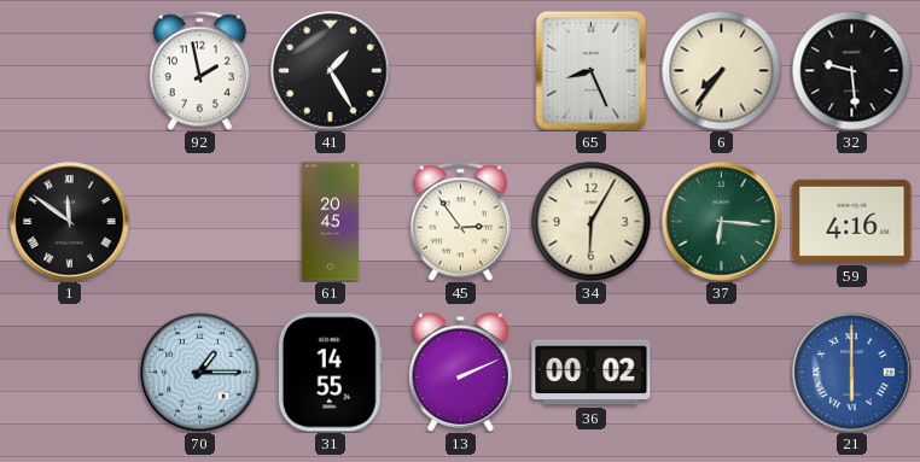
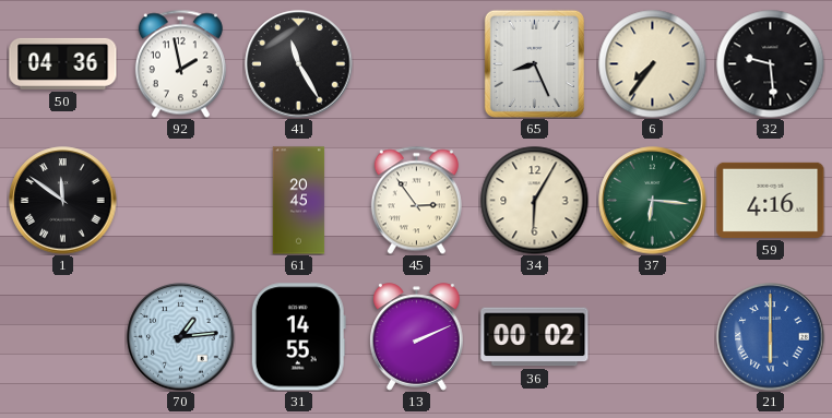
50: none -> 04:36
41: 1:25 -> 11:25
70: 1:15 -> 1:14
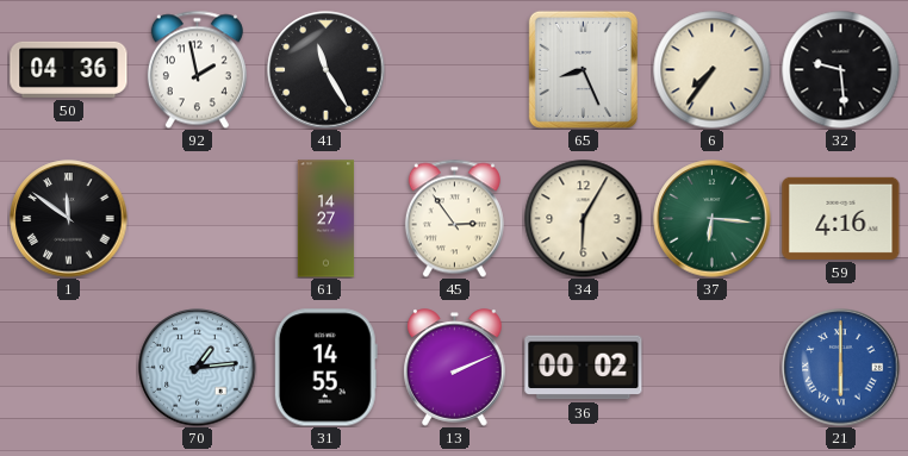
61: 20:45 -> 14:27
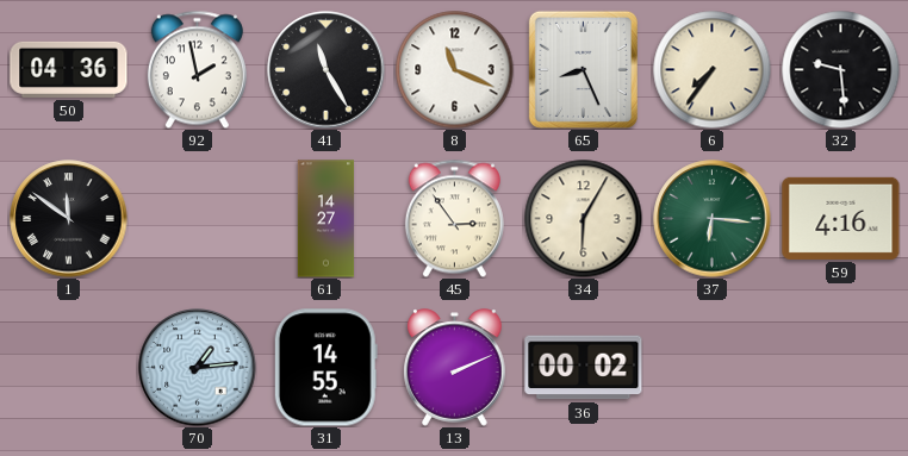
8: none -> 11:19
21: 6:00 -> none
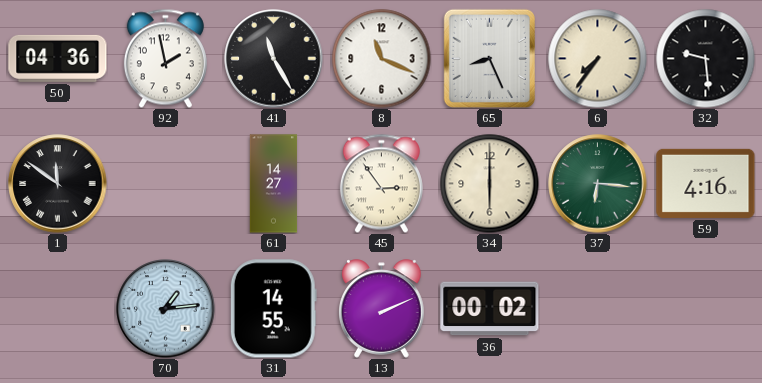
34: 6:05 -> 6:00
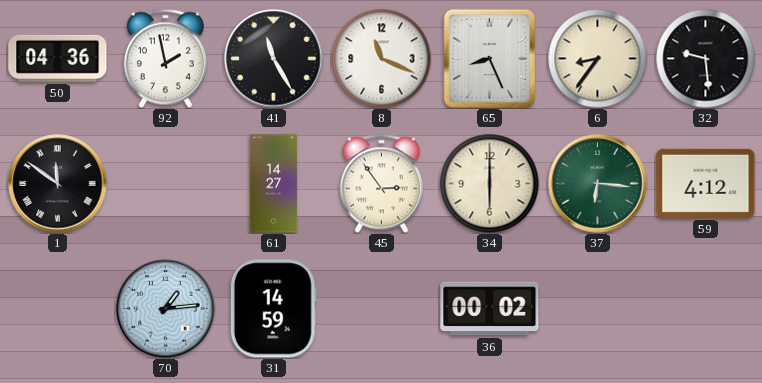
6: 7:36 -> 8:36
59: 4:16 -> 4:12
31: 14:55 -> 14:59
13: 2:11 -> none
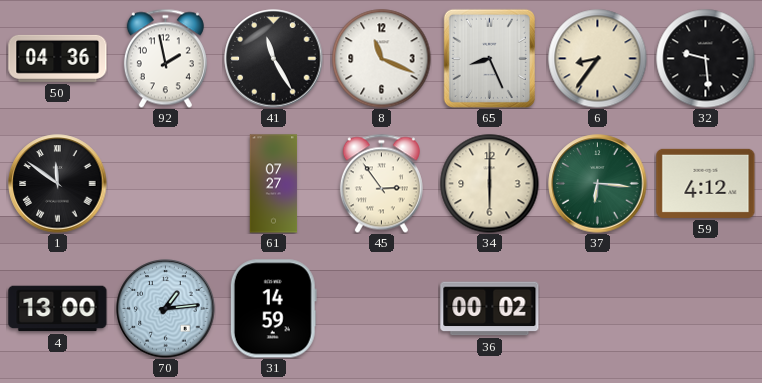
61: 14:27 -> 07:27
4: none -> 13:00
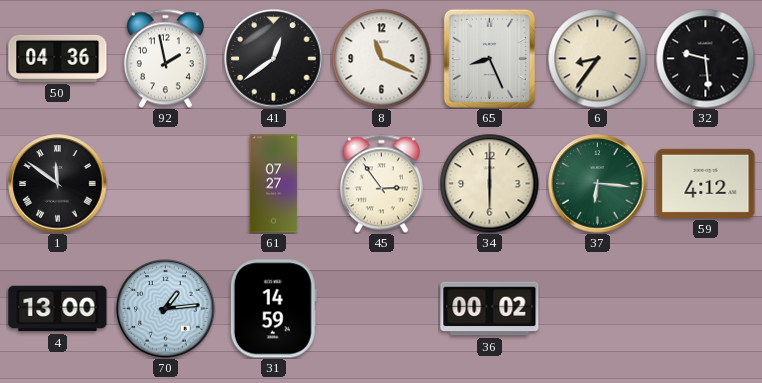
41: 11:25 -> 12:39
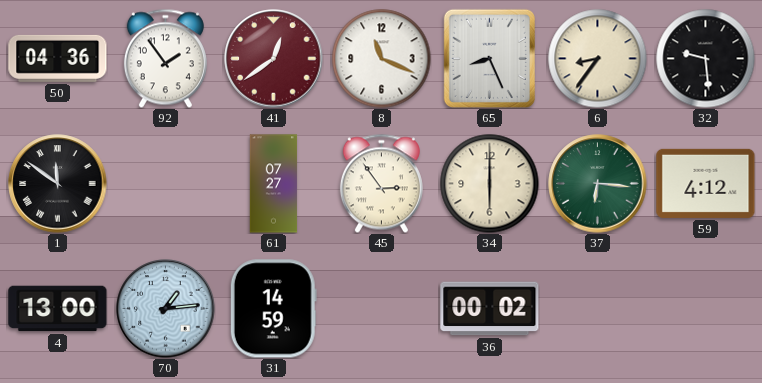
92: 1:58 -> 1:54
41 dial: black -> burgundy
